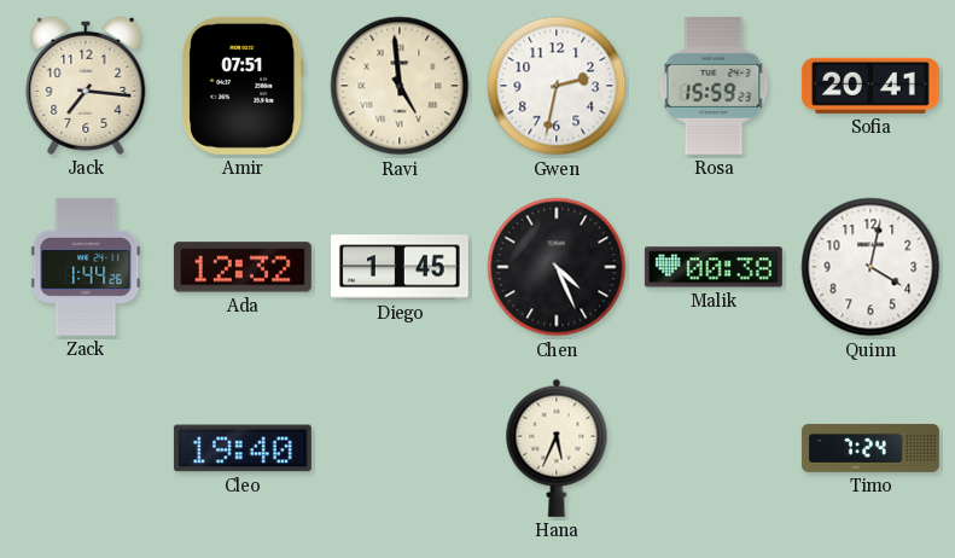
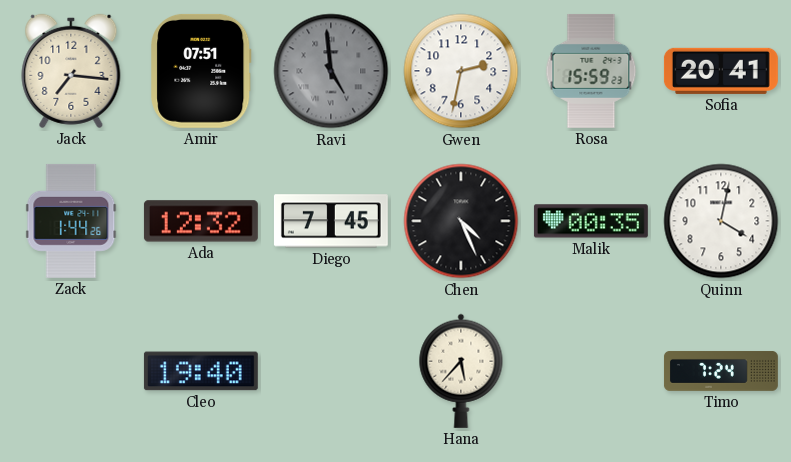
Ravi dial: cream -> grey
Diego: 1:45 -> 7:45
Malik: 00:38 -> 00:35
Hana: 5:34 -> 5:37
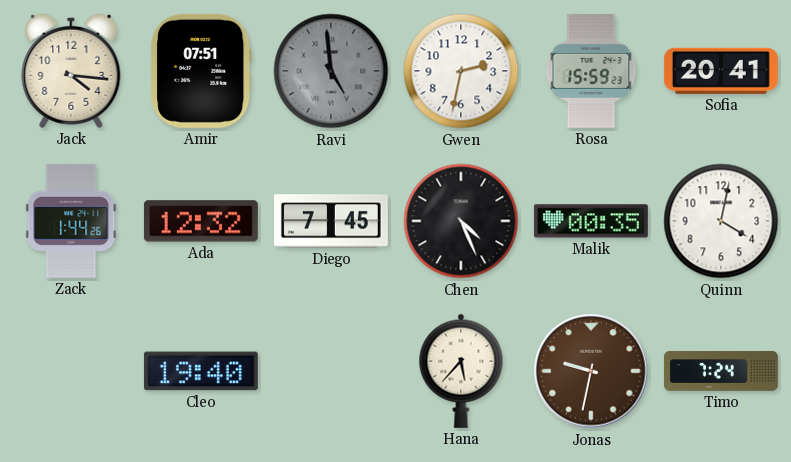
Jack: 7:16 -> 4:16
Jonas: none -> 9:32
